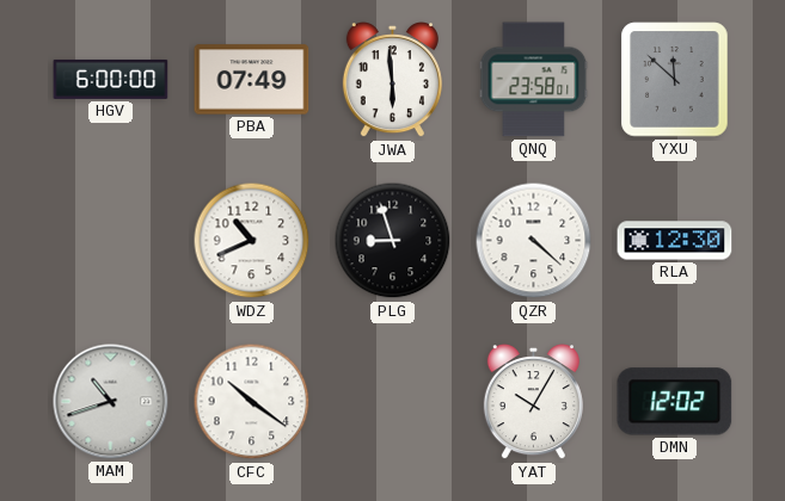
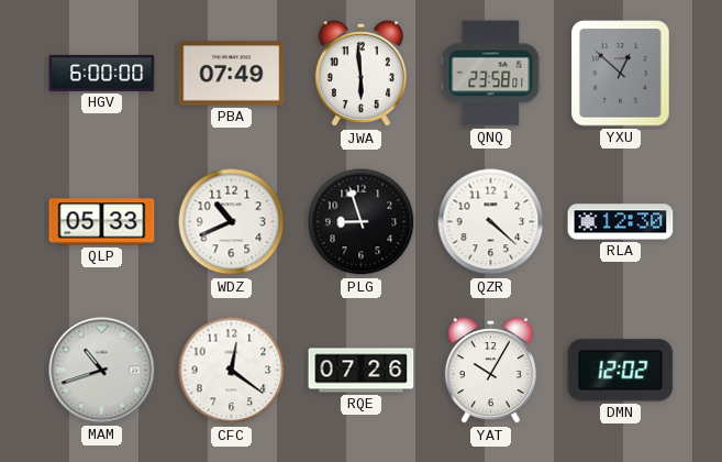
YXU: 11:52 -> 12:52
QLP: none -> 05:33
CFC: 10:21 -> 12:21
RQE: none -> 07:26
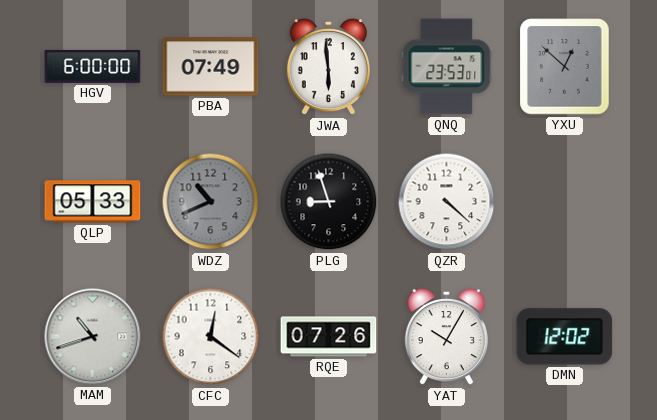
QNQ: 23:58 -> 23:53
WDZ dial: white -> grey
RLA: 12:30 -> none
